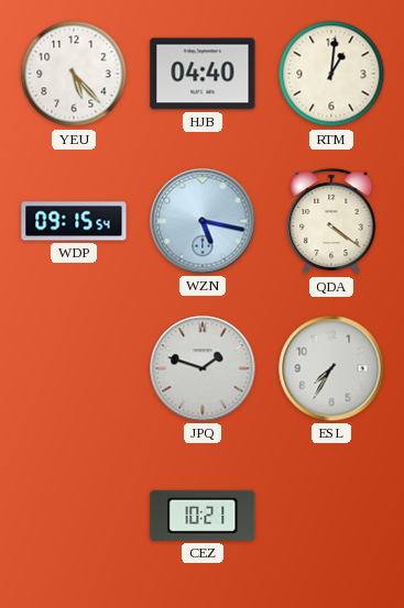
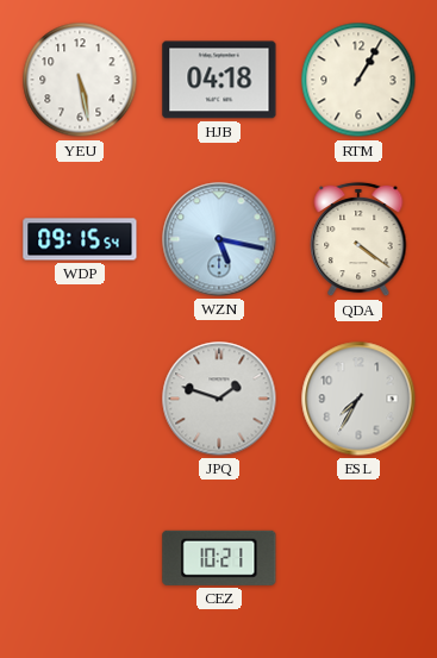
YEU: 5:23 -> 5:28
HJB: 04:40 -> 04:18
RTM: 1:01 -> 1:05
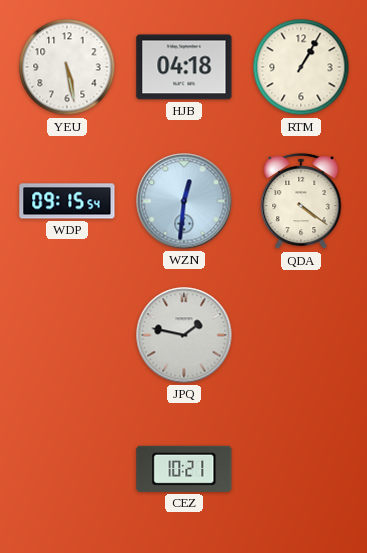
WZN: 5:17 -> 12:31
JPQ: 1:48 -> 1:47
ESL: 7:35 -> none
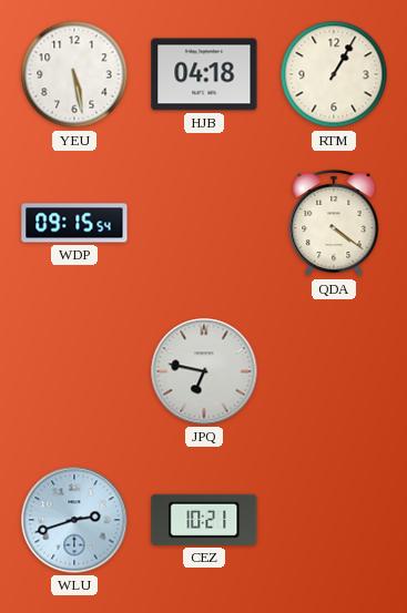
WZN: 12:31 -> none
JPQ: 1:47 -> 6:47
WLU: none -> 2:42
